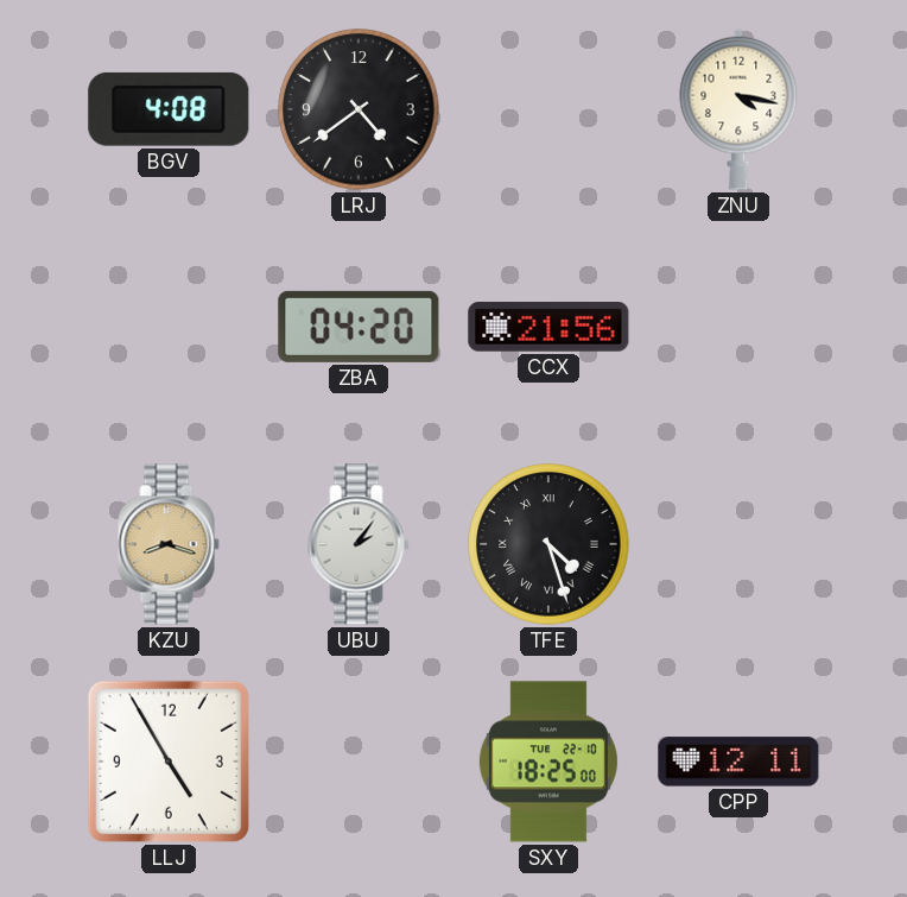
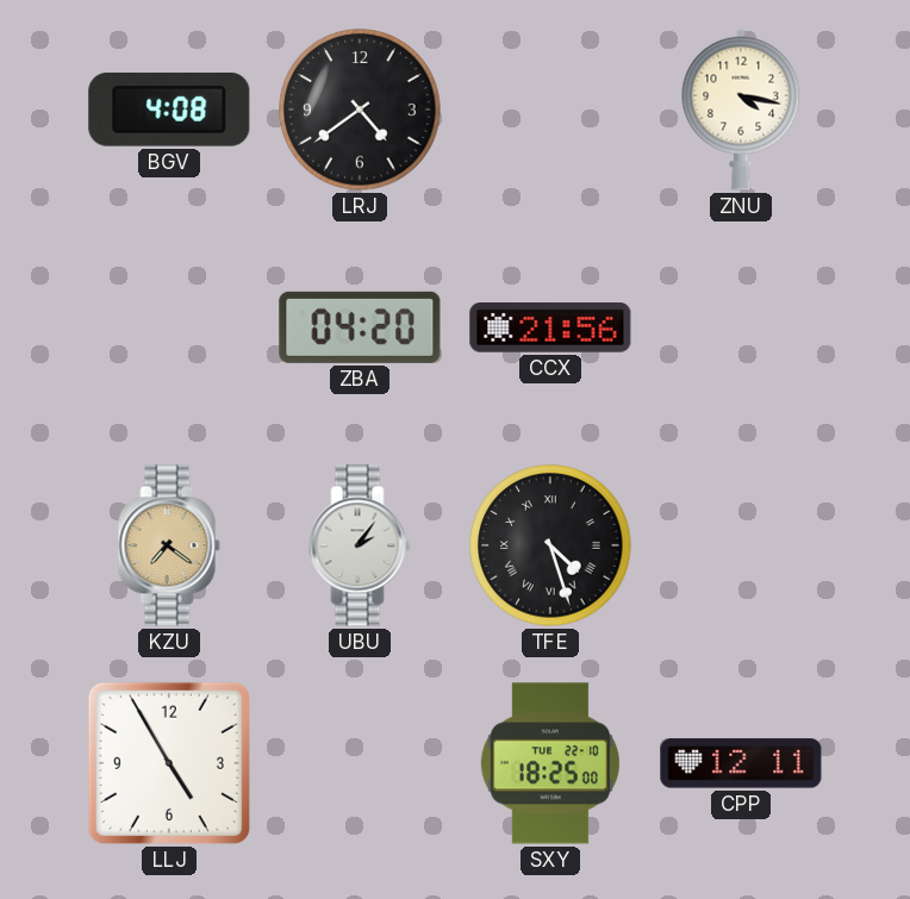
KZU: 8:18 -> 7:21
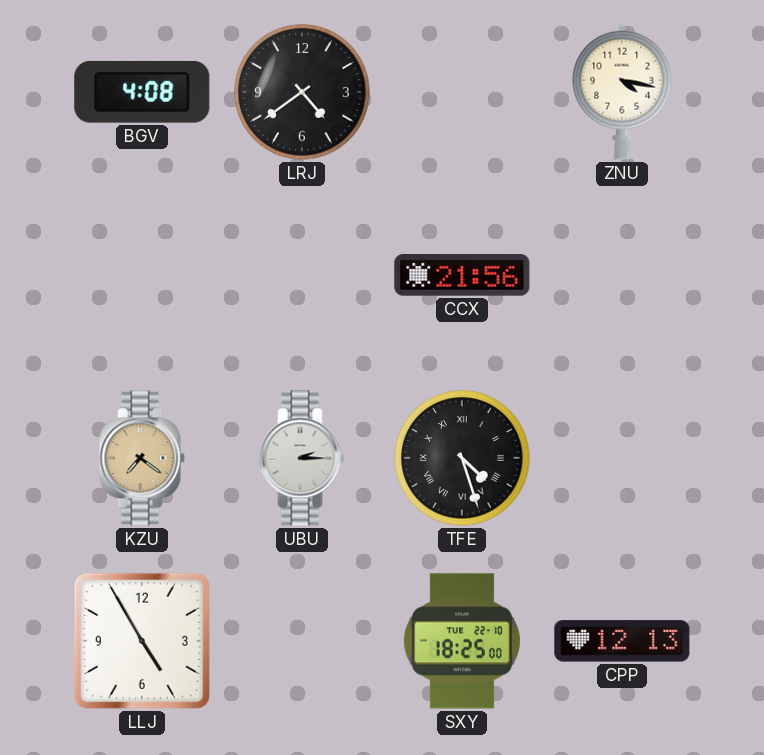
ZBA: 04:20 -> none
UBU: 2:06 -> 2:15
CPP: 12:11 -> 12:13
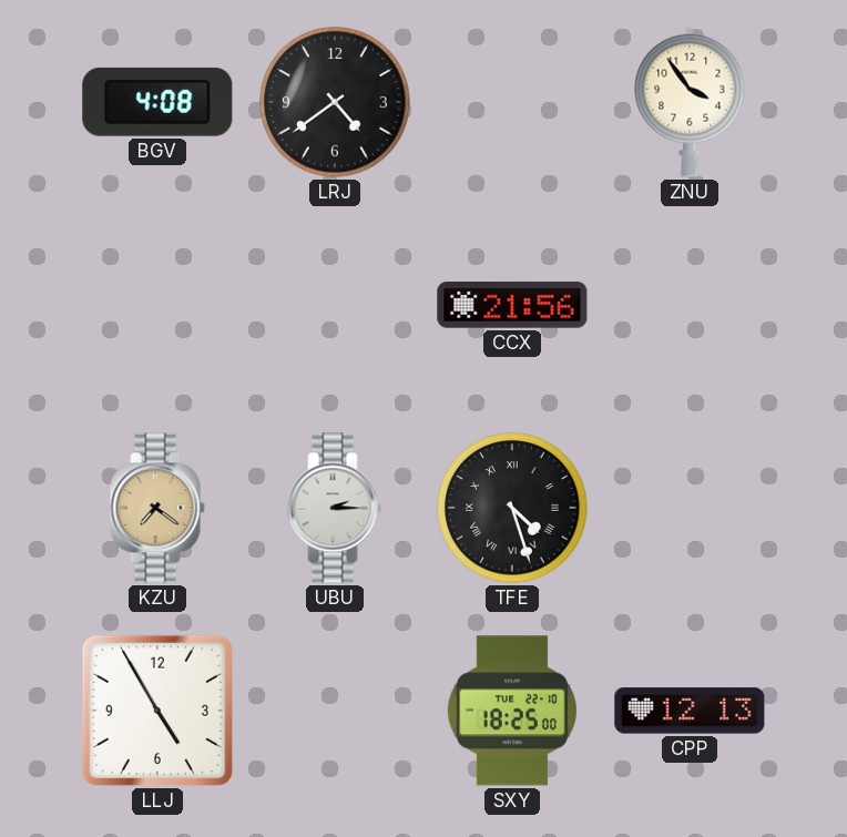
ZNU: 4:17 -> 3:54
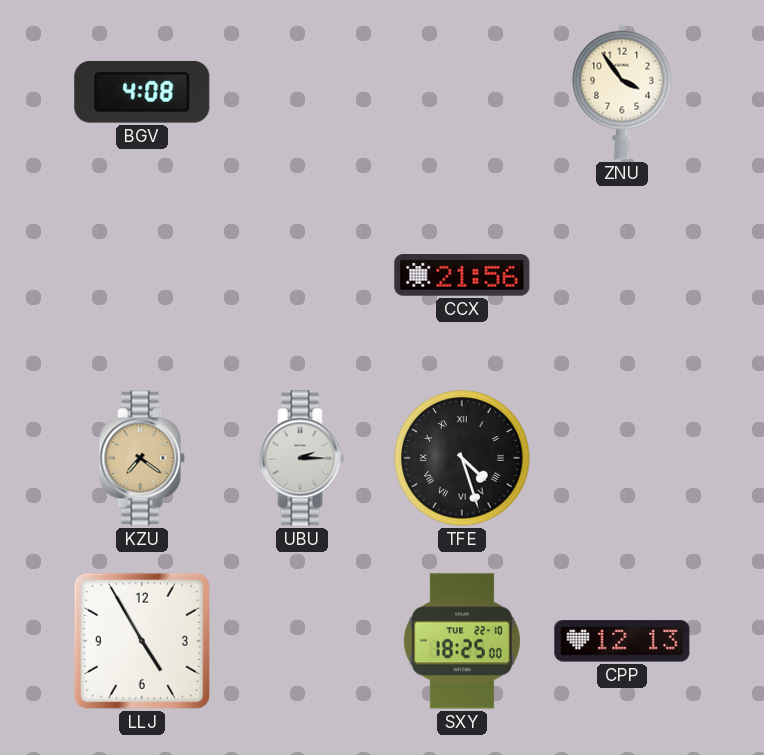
LRJ: 4:39 -> none
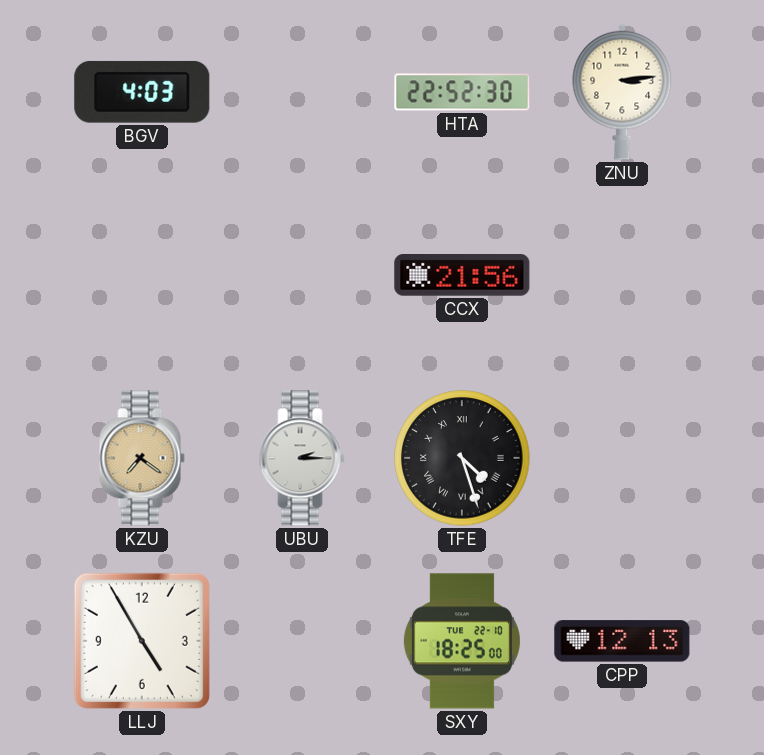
BGV: 4:08 -> 4:03
HTA: none -> 22:52
ZNU: 3:54 -> 3:14
